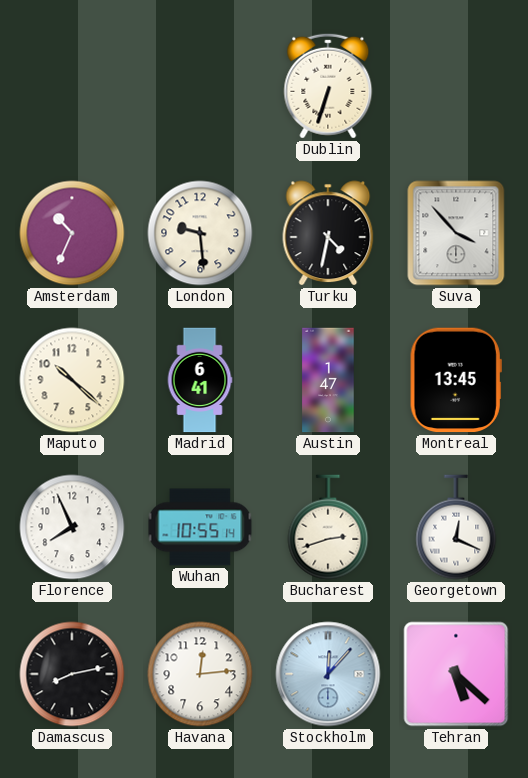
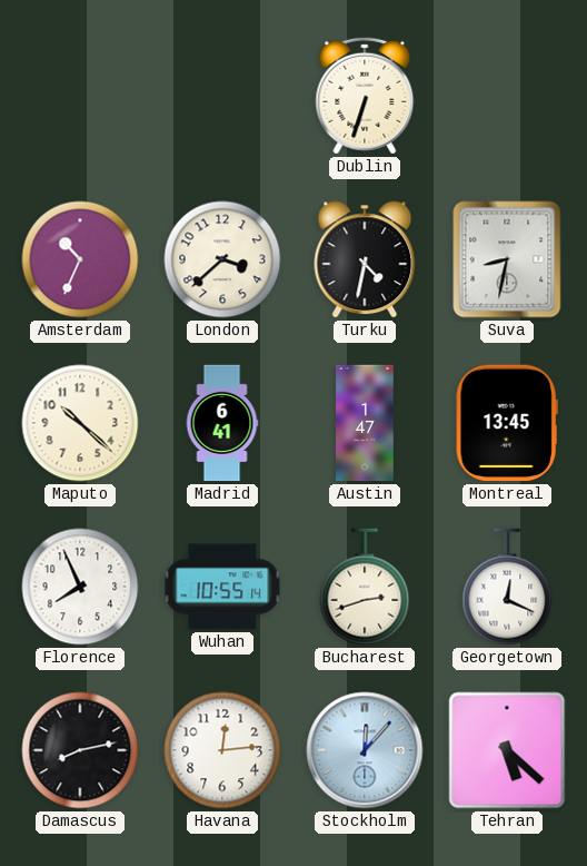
London: 9:29 -> 3:38
Suva: 3:53 -> 8:32
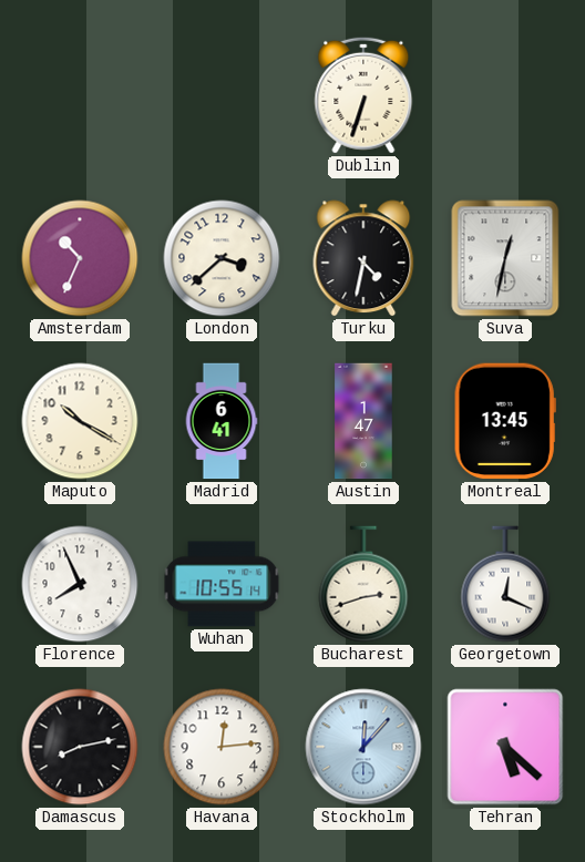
Suva: 8:32 -> 12:32
Maputo: 10:22 -> 10:20
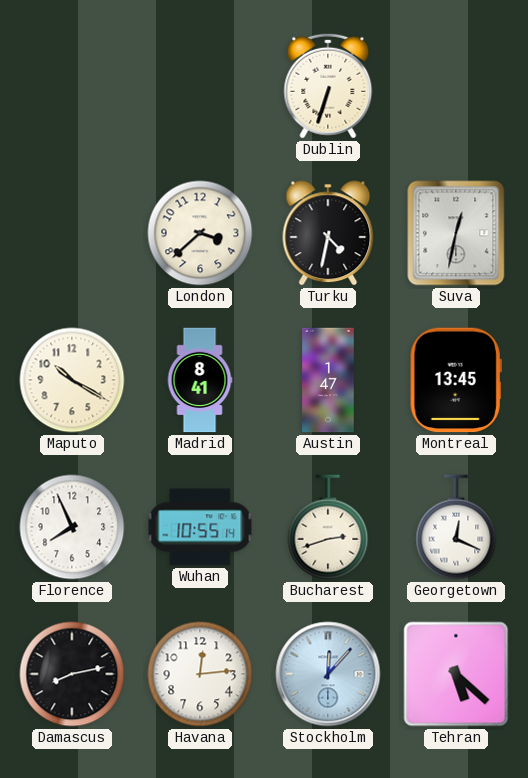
Amsterdam: 10:34 -> none
Madrid: 6:41 -> 8:41
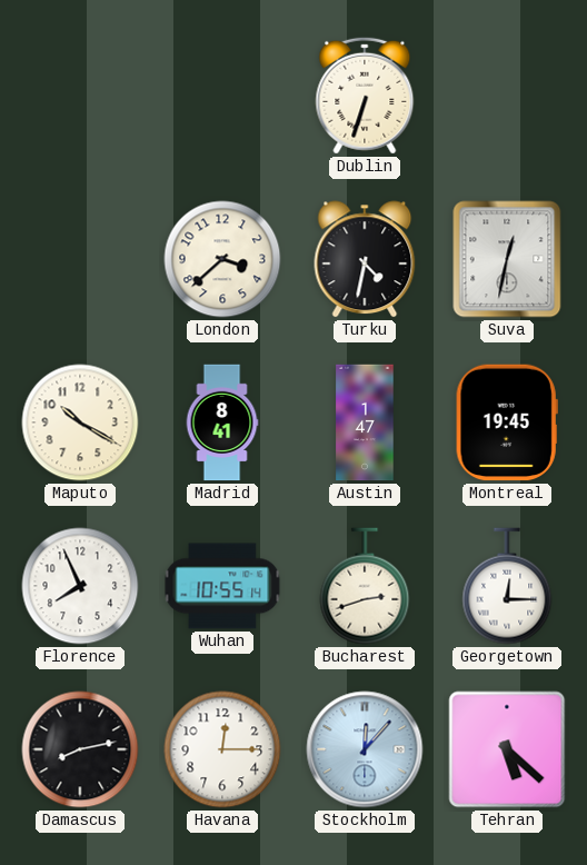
Montreal: 13:45 -> 19:45
Georgetown: 12:19 -> 12:15
Havana: 12:14 -> 12:15
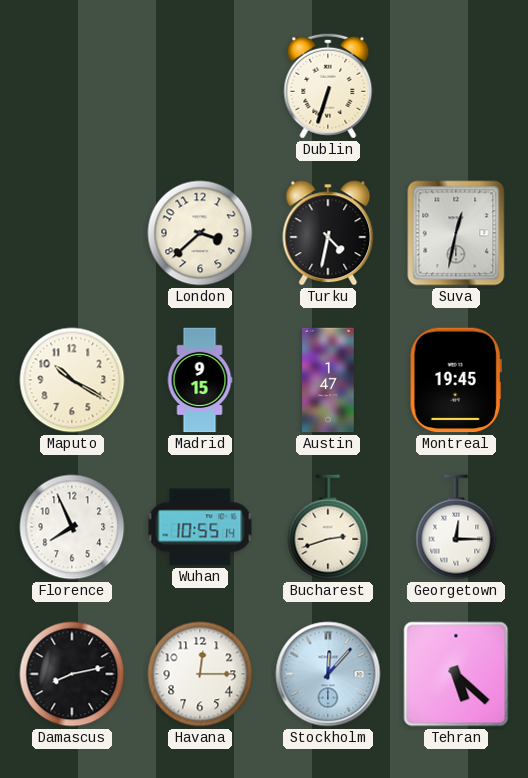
Madrid: 8:41 -> 9:15
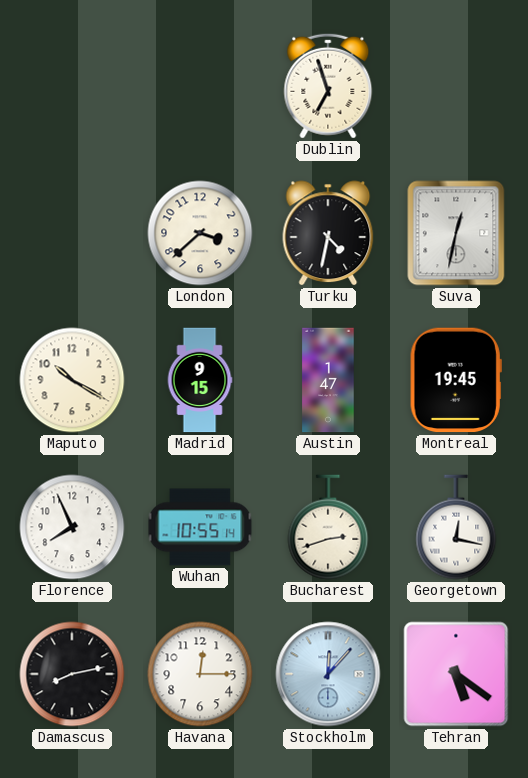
Dublin: 6:33 -> 6:57
Georgetown: 12:15 -> 12:17
Tehran: 5:22 -> 5:21
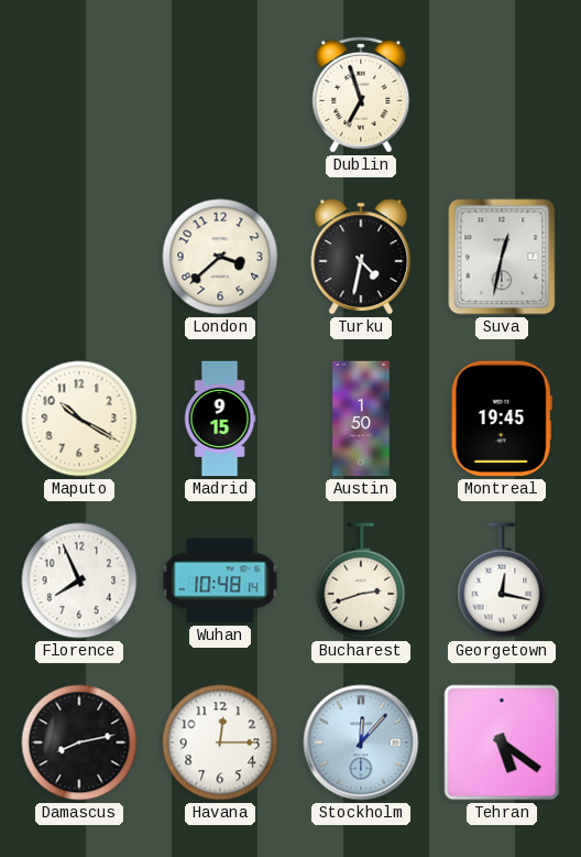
Austin: 1:47 -> 1:50
Wuhan: 10:55 -> 10:48
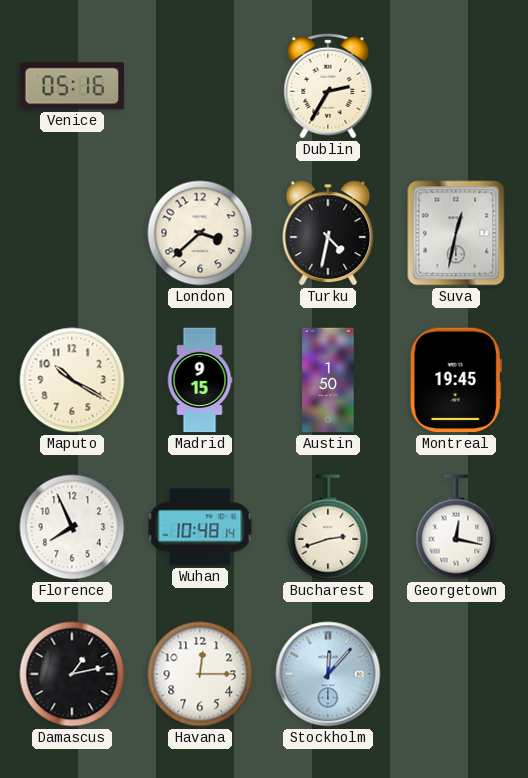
Venice: none -> 05:16
Dublin: 6:57 -> 2:35
Damascus: 8:13 -> 1:13
Tehran: 5:21 -> none
